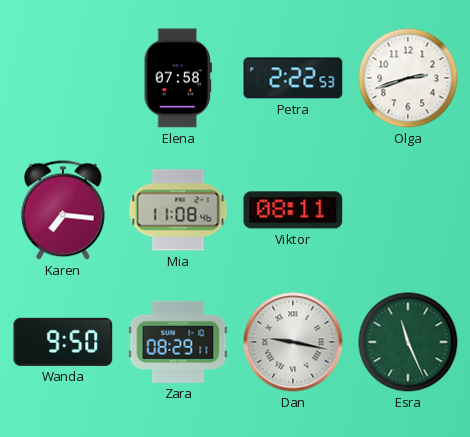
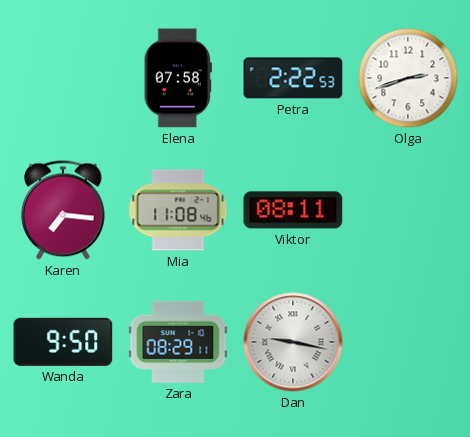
Esra: 11:26 -> none
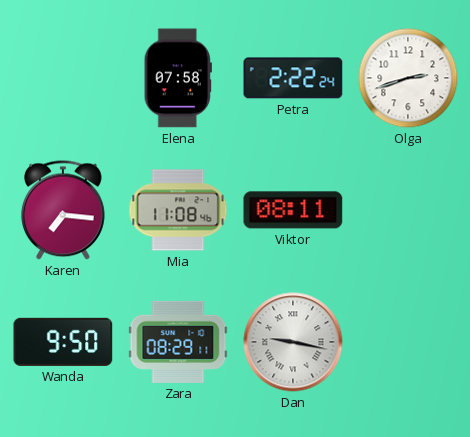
Petra: 2:22:53 -> 2:22:24
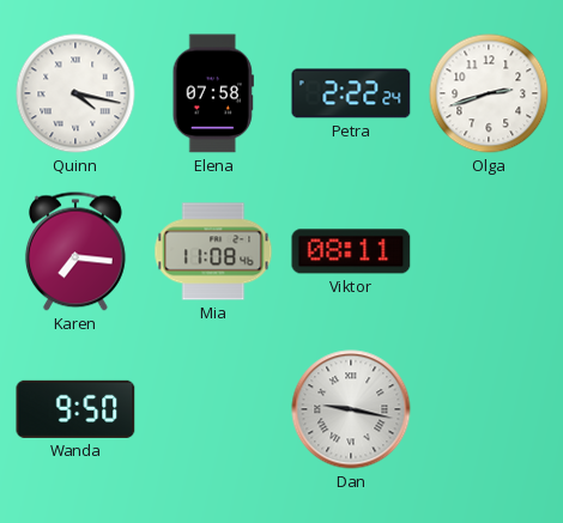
Quinn: none -> 4:17
Zara: 08:29 -> none
